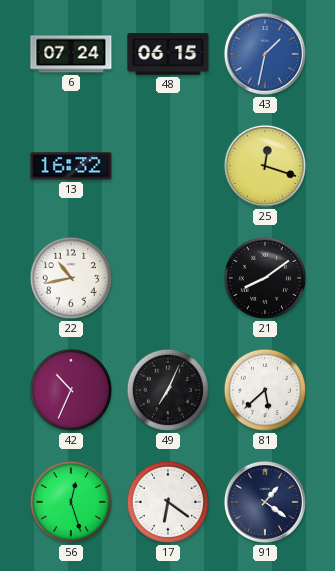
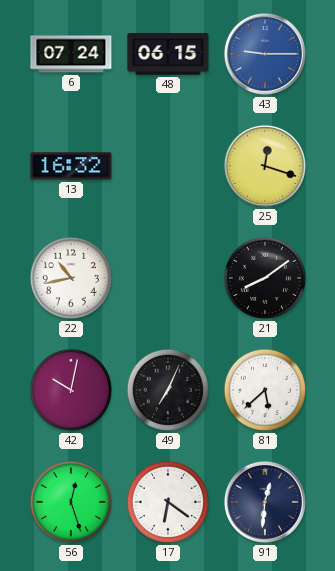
43: 1:32 -> 9:15
42: 10:34 -> 10:02
91: 1:21 -> 12:31
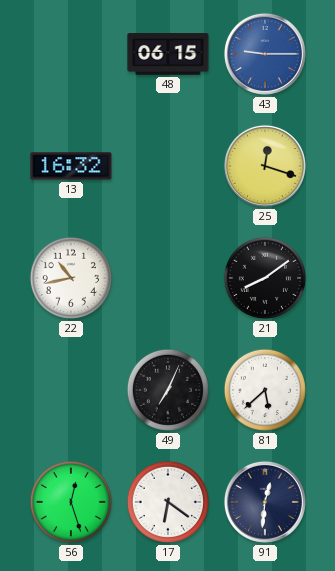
6: 07:24 -> none
42: 10:02 -> none
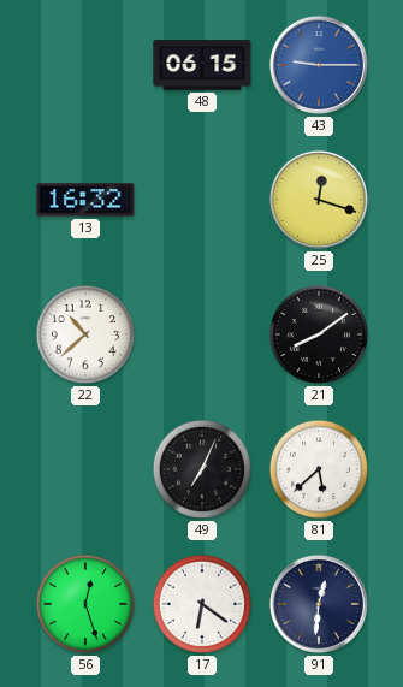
22: 10:43 -> 10:38
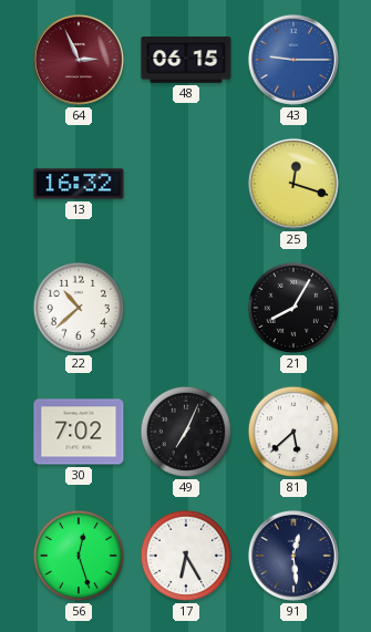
64: none -> 2:56
21: 8:09 -> 8:05
30: none -> 7:02
17: 6:21 -> 6:25
91: 12:31 -> 12:29
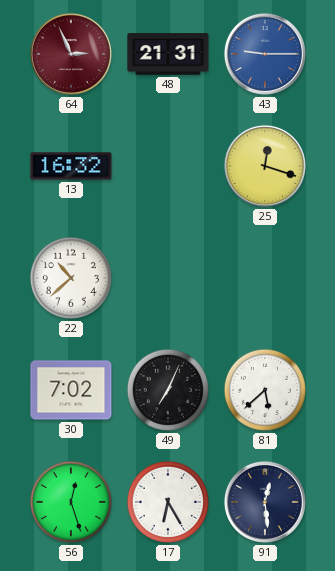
48: 06:15 -> 21:31
21: 8:05 -> none
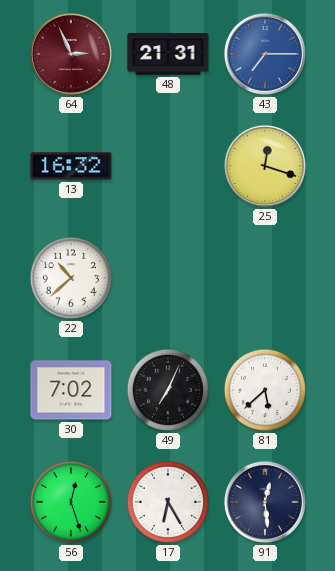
43: 9:15 -> 7:15
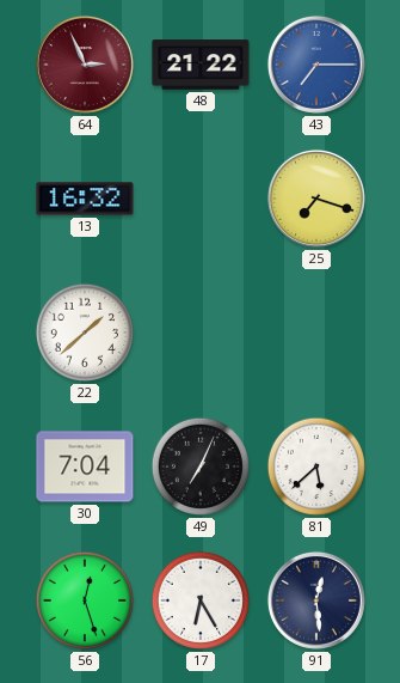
48: 21:31 -> 21:22
25: 12:18 -> 7:18
22: 10:38 -> 1:38
30: 7:02 -> 7:04
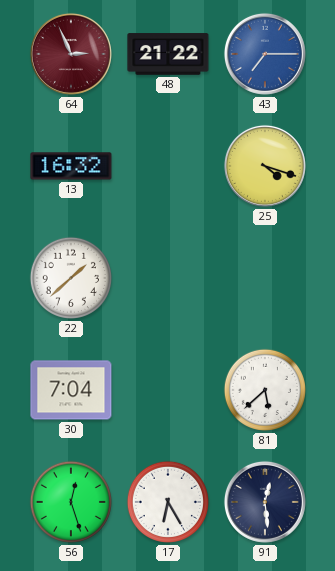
25: 7:18 -> 4:18
49: 7:04 -> none
